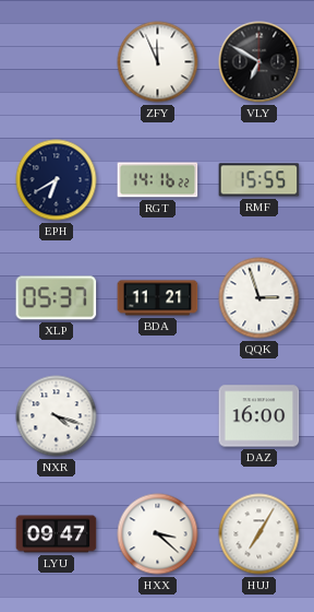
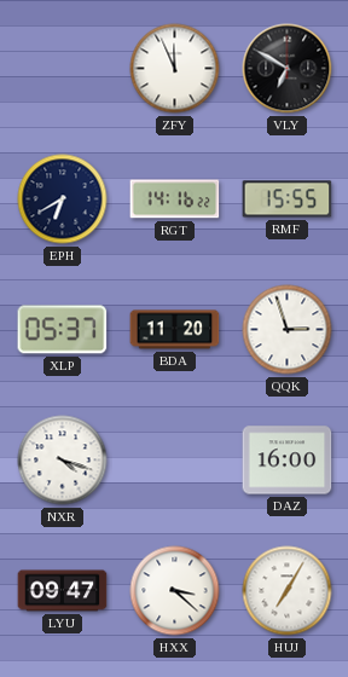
BDA: 11:21 -> 11:20
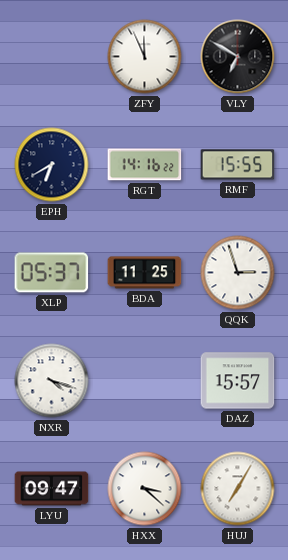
BDA: 11:20 -> 11:25
DAZ: 16:00 -> 15:57
